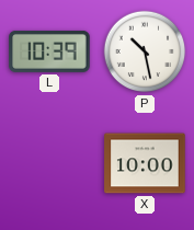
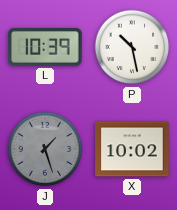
J: none -> 1:27
X: 10:00 -> 10:02
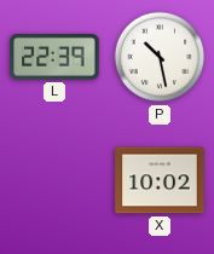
L: 10:39 -> 22:39
J: 1:27 -> none
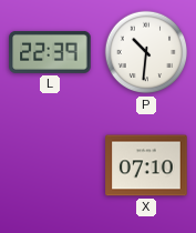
P: 10:28 -> 10:31
X: 10:02 -> 07:10
